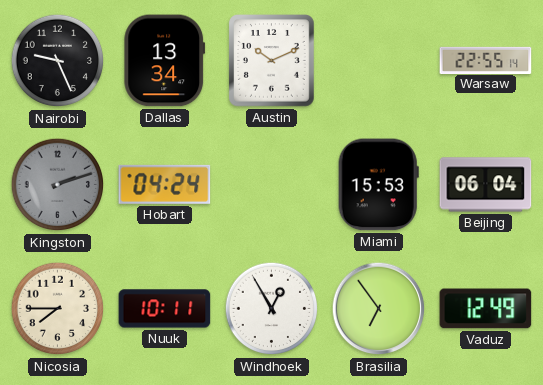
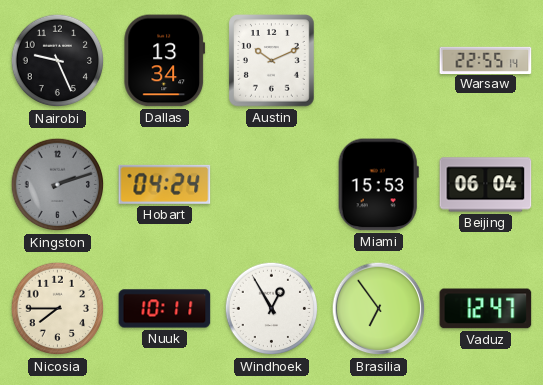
Vaduz: 12:49 -> 12:47
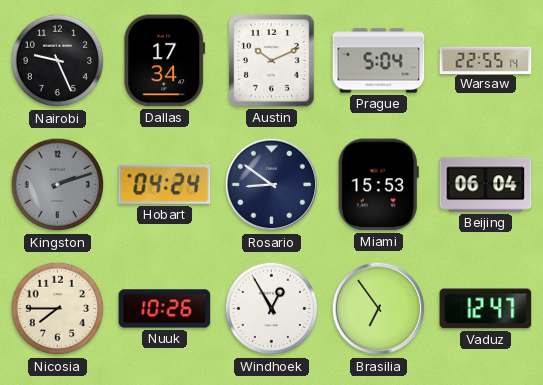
Dallas: 13:34 -> 17:34
Prague: none -> 5:04
Rosario: none -> 8:51
Nuuk: 10:11 -> 10:26
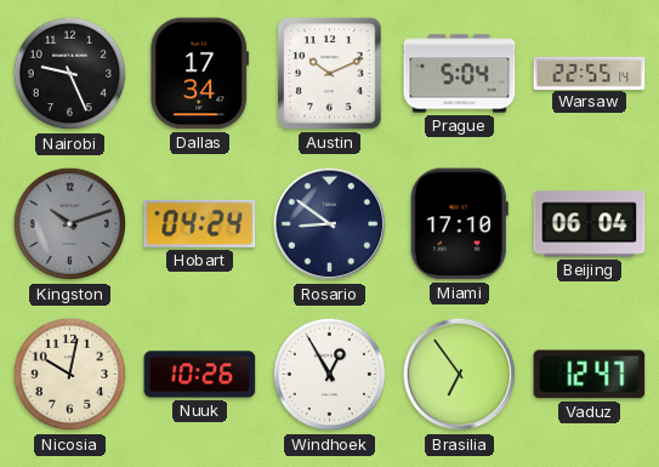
Kingston: 2:12 -> 10:12
Miami: 15:53 -> 17:10
Nicosia: 7:45 -> 10:02
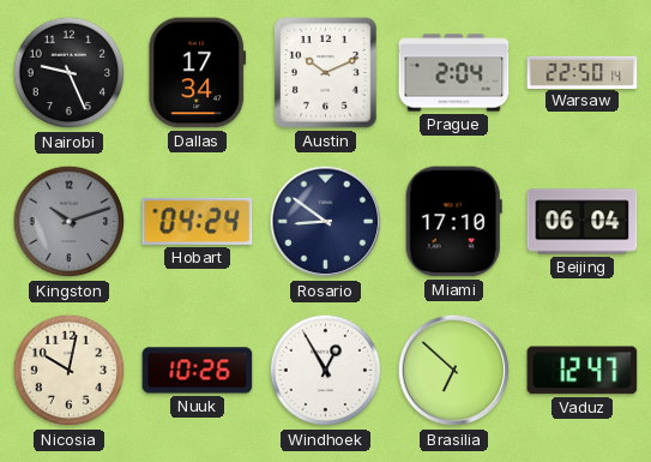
Prague: 5:04 -> 2:04
Warsaw: 22:55 -> 22:50
Brasilia: 6:54 -> 6:52
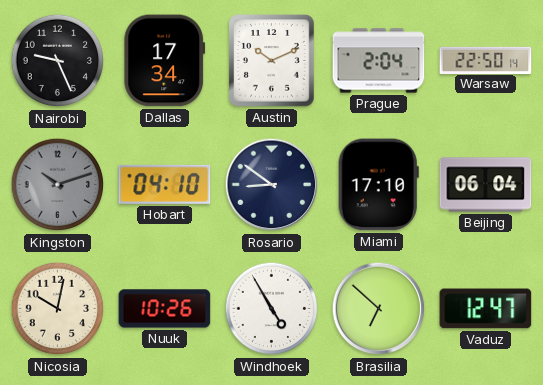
Hobart: 04:24 -> 04:10
Windhoek: 12:55 -> 4:55
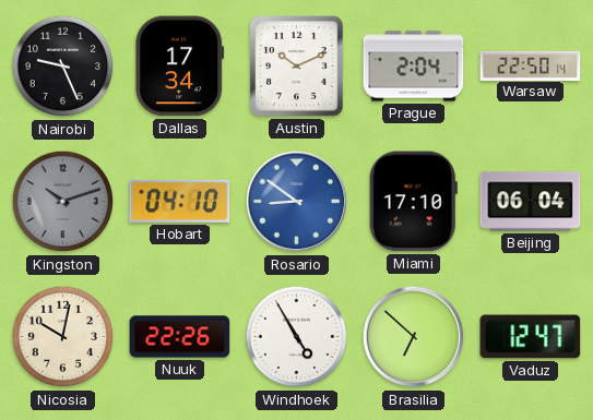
Rosario dial: navy -> blue
Nuuk: 10:26 -> 22:26
